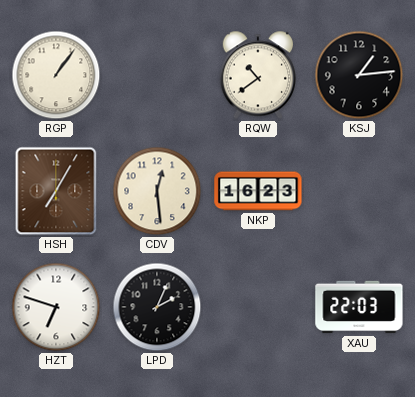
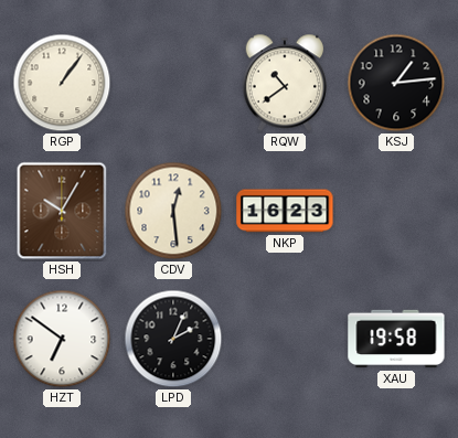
HSH: 7:05 -> 10:05
HZT: 6:48 -> 6:51
XAU: 22:03 -> 19:58
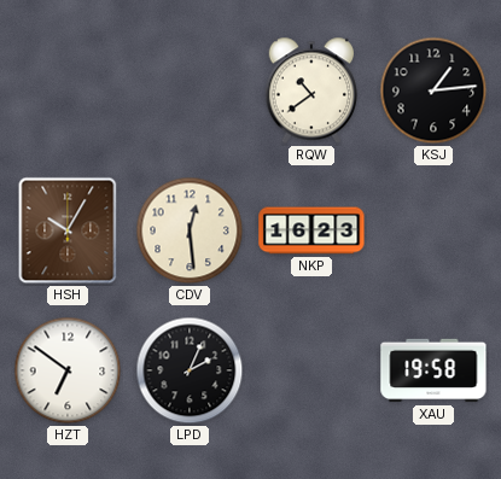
RGP: 1:06 -> none
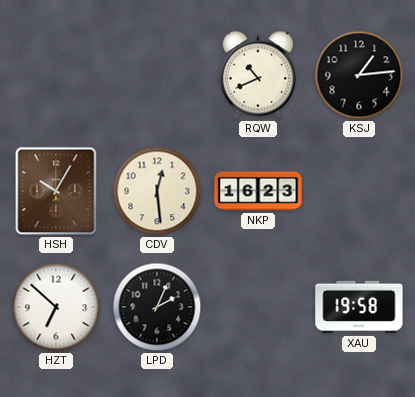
RQW: 10:39 -> 10:41
HZT: 6:51 -> 6:52
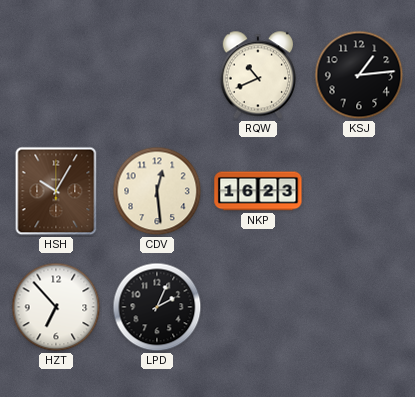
HZT: 6:52 -> 6:53
XAU: 19:58 -> none
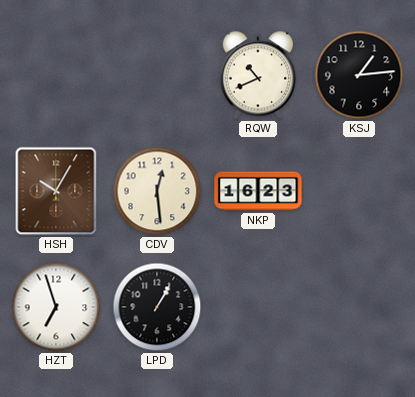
HZT: 6:53 -> 6:57
LPD: 2:04 -> 1:05
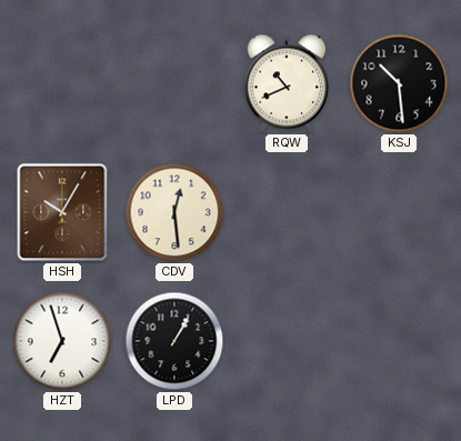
KSJ: 1:14 -> 10:29
NKP: 16:23 -> none
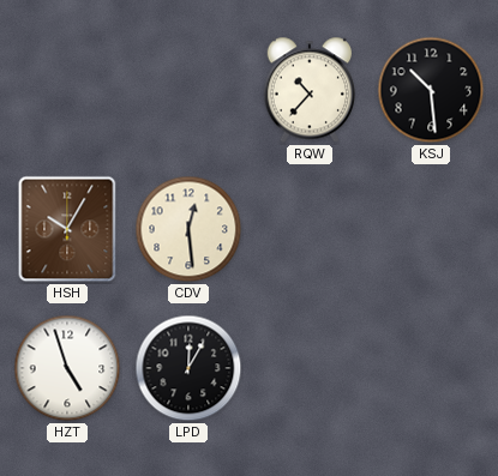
RQW: 10:41 -> 10:37
HZT: 6:57 -> 4:57
LPD: 1:05 -> 12:05
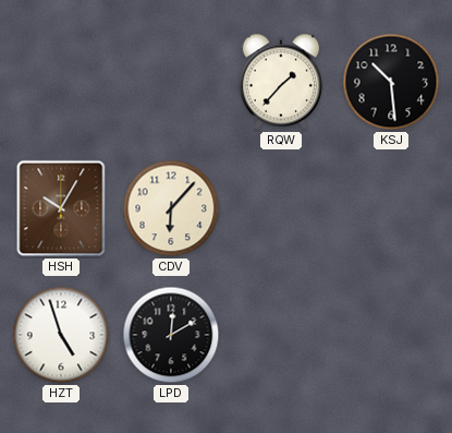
RQW: 10:37 -> 1:37
CDV: 12:29 -> 6:07
LPD: 12:05 -> 12:10
